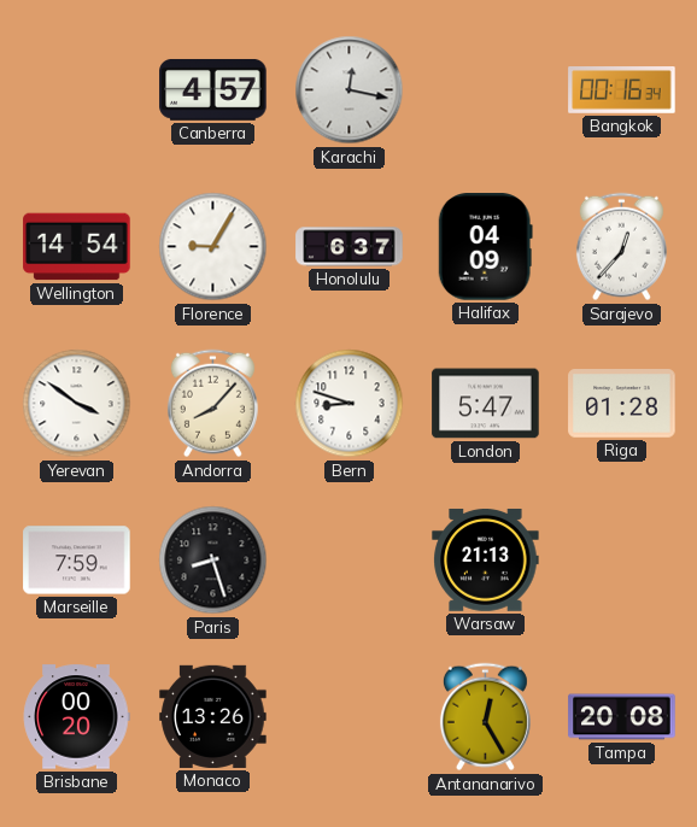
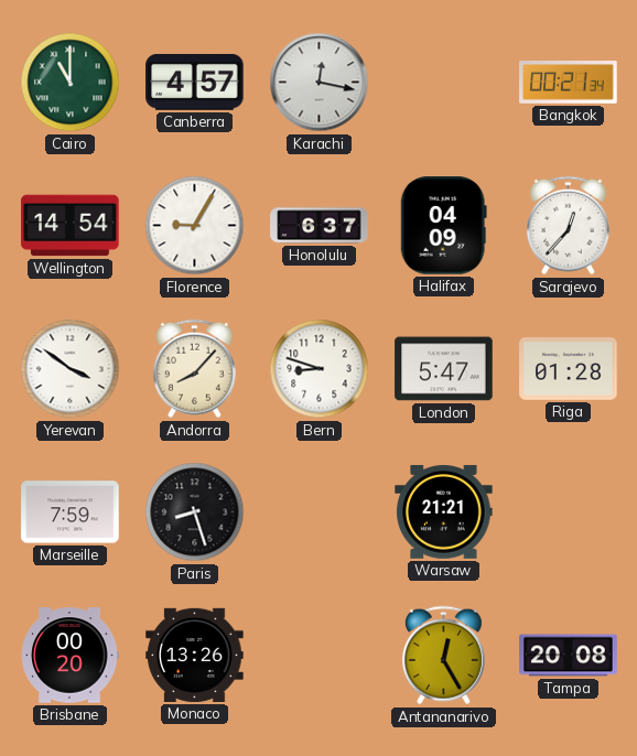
Cairo: none -> 11:00
Bangkok: 00:16 -> 00:21
Warsaw: 21:13 -> 21:21
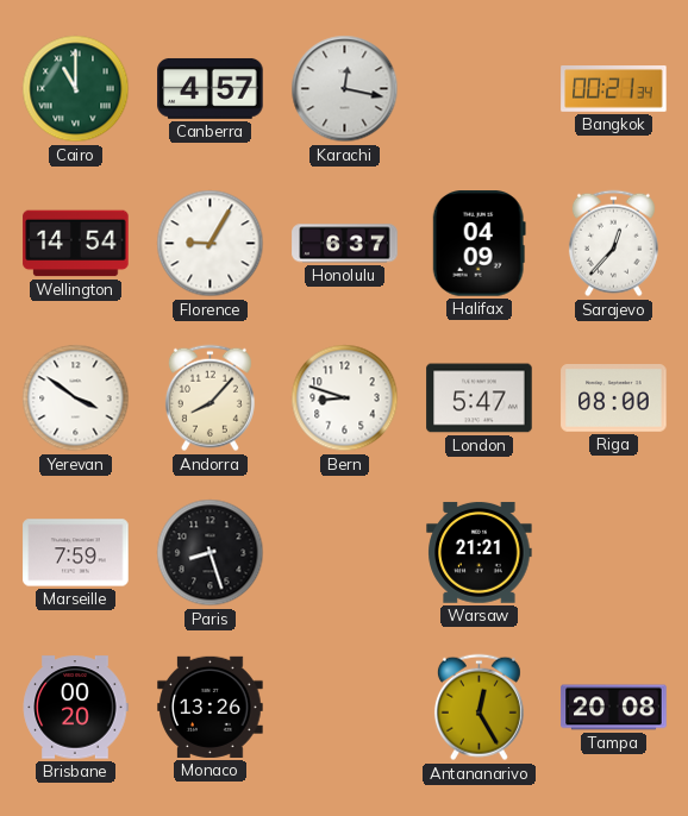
Riga: 01:28 -> 08:00
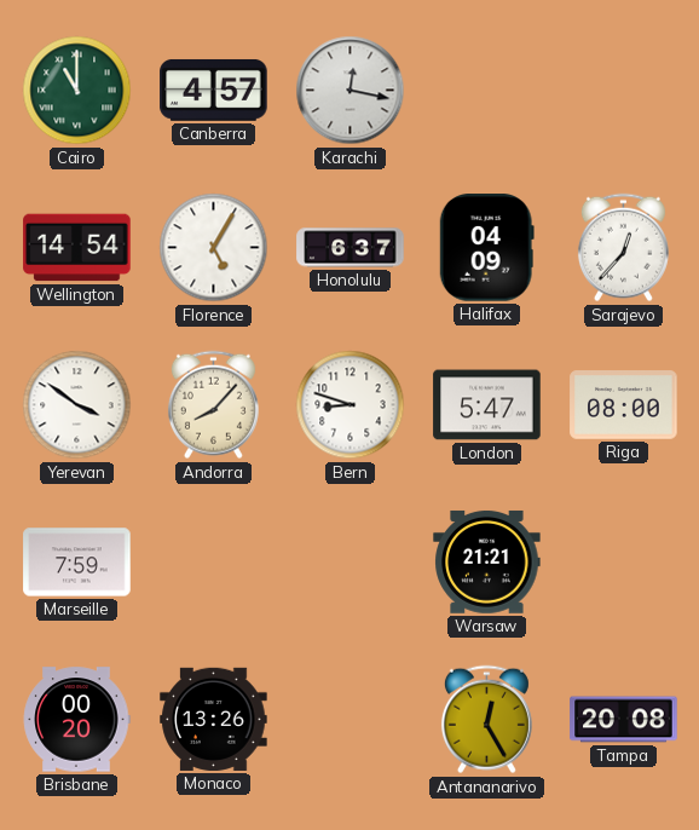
Bangkok: 00:21 -> none
Florence: 9:05 -> 5:05
Paris: 8:27 -> none
